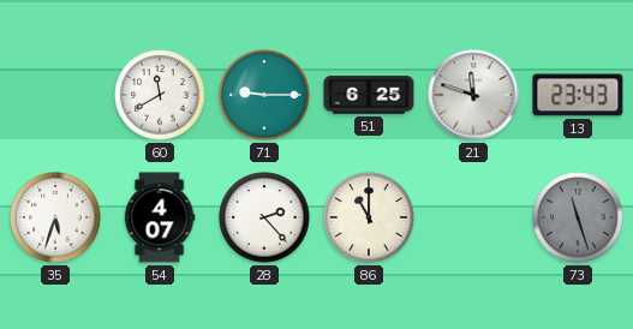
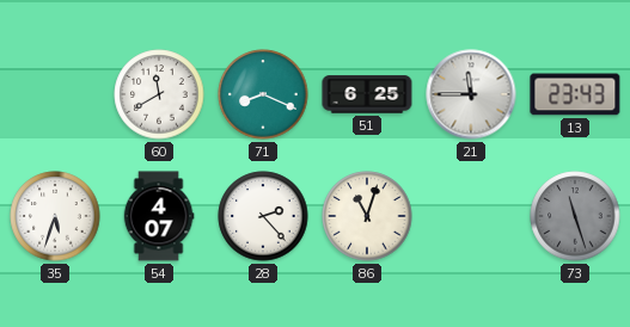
71: 9:15 -> 8:19
21: 11:48 -> 11:45
86: 11:00 -> 11:03
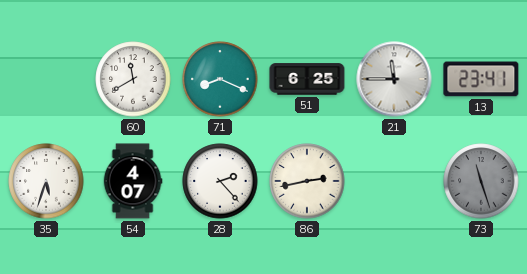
13: 23:43 -> 23:41
86: 11:03 -> 2:43
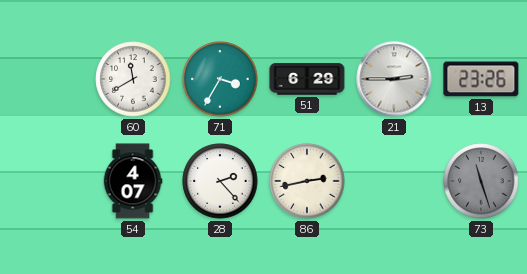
71: 8:19 -> 3:35
51: 6:25 -> 6:29
21: 11:45 -> 2:45
13: 23:41 -> 23:26
35: 5:33 -> none
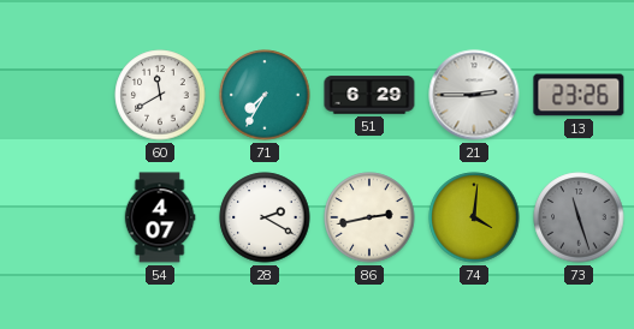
71: 3:35 -> 7:35
28: 2:23 -> 2:20
74: none -> 4:01
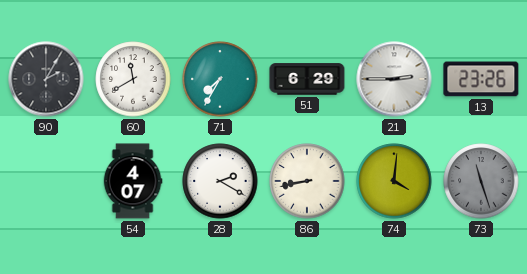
90: none -> 2:05
86: 2:43 -> 8:43
